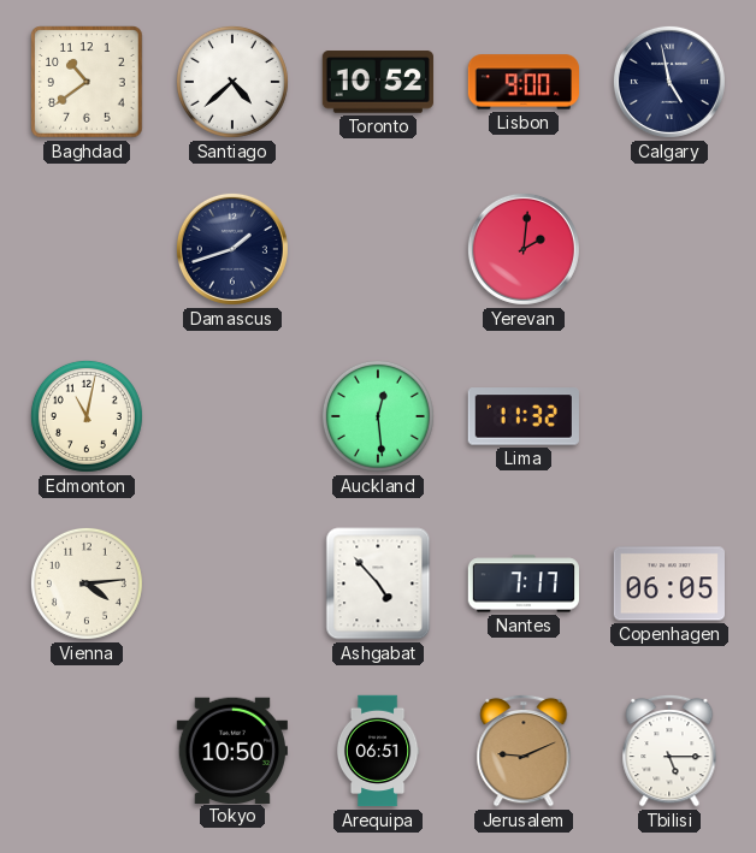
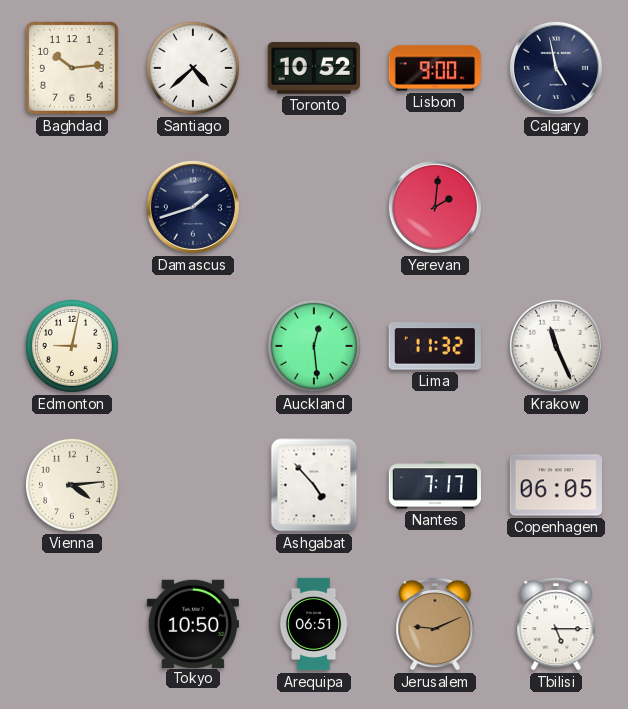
Baghdad: 10:39 -> 10:14
Edmonton: 11:02 -> 9:02
Krakow: none -> 11:26
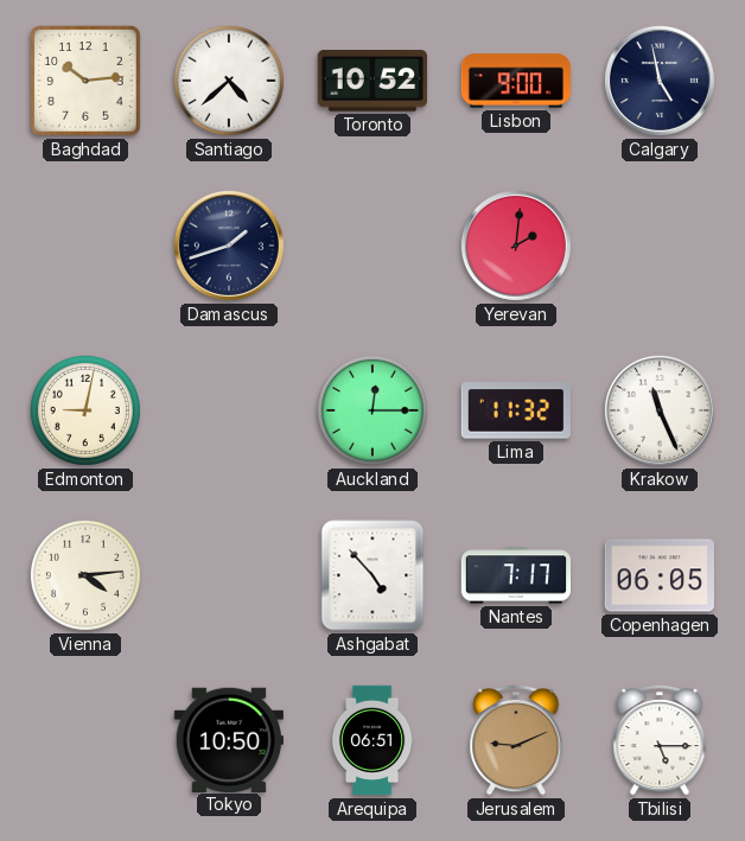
Auckland: 12:29 -> 12:15
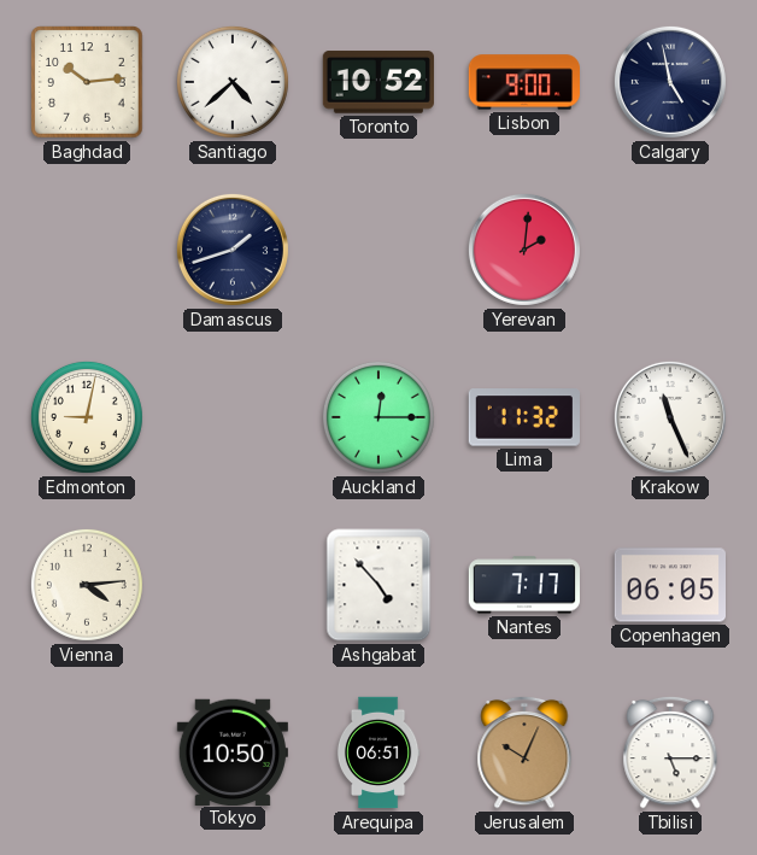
Jerusalem: 9:11 -> 10:04
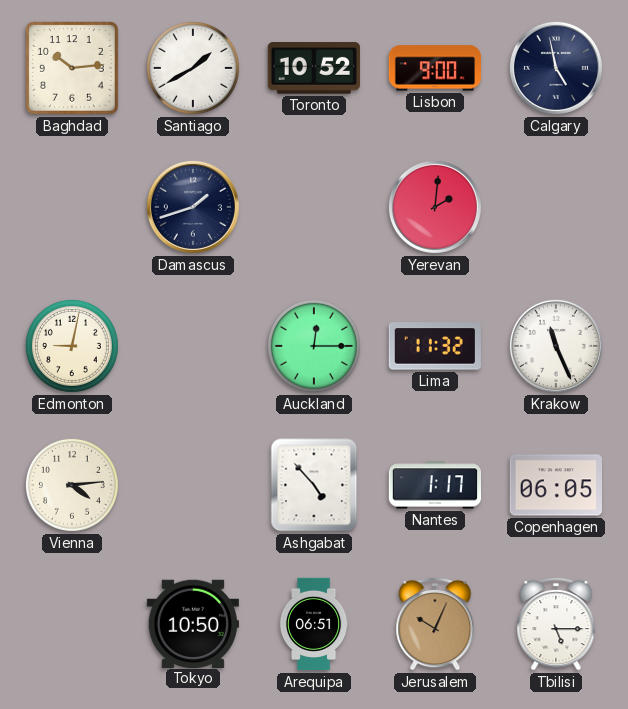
Santiago: 4:38 -> 1:40
Nantes: 7:17 -> 1:17
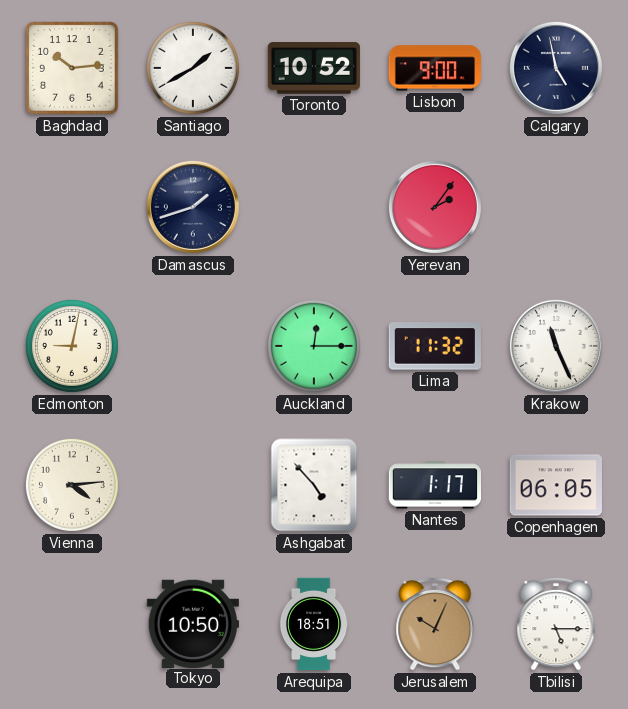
Yerevan: 2:01 -> 2:06
Arequipa: 06:51 -> 18:51
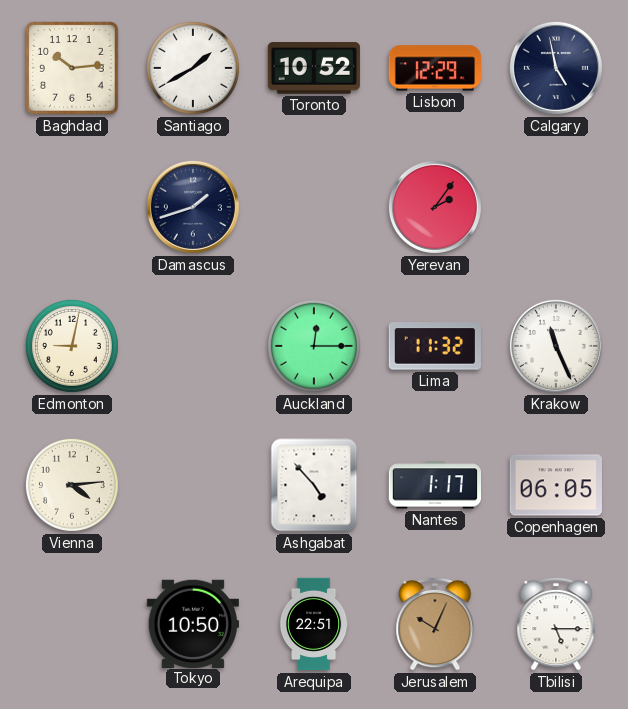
Lisbon: 9:00 -> 12:29
Arequipa: 18:51 -> 22:51
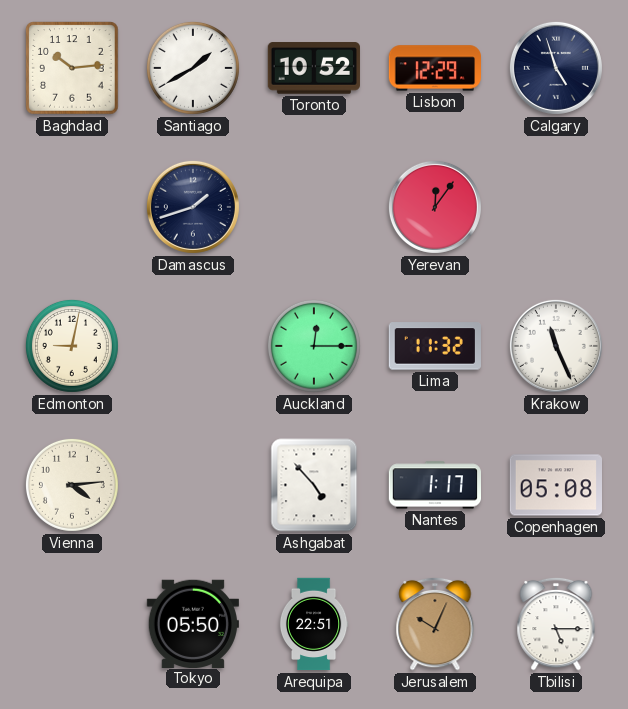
Calgary: 4:58 -> 4:57
Yerevan: 2:06 -> 12:06
Copenhagen: 06:05 -> 05:08
Tokyo: 10:50 -> 05:50
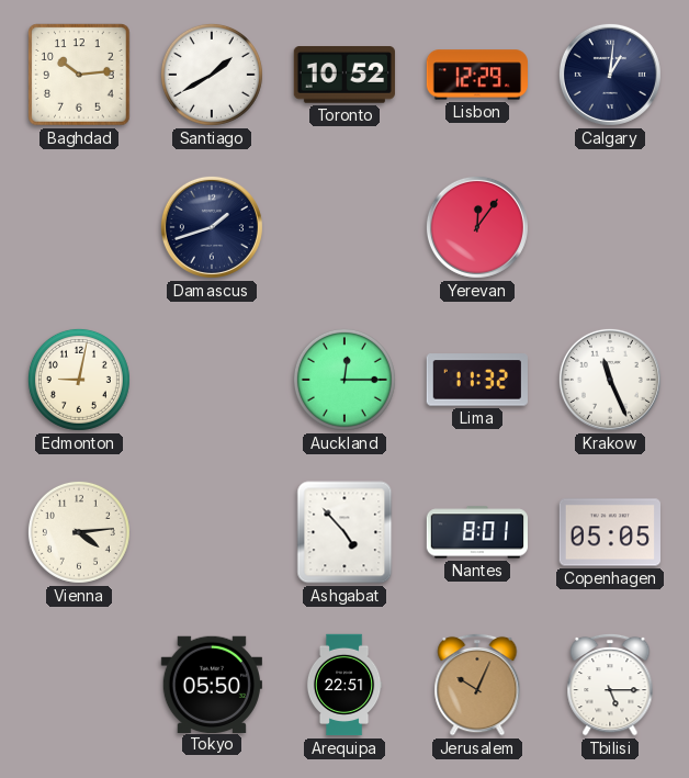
Calgary: 4:57 -> 1:01
Nantes: 1:17 -> 8:01
Copenhagen: 05:08 -> 05:05
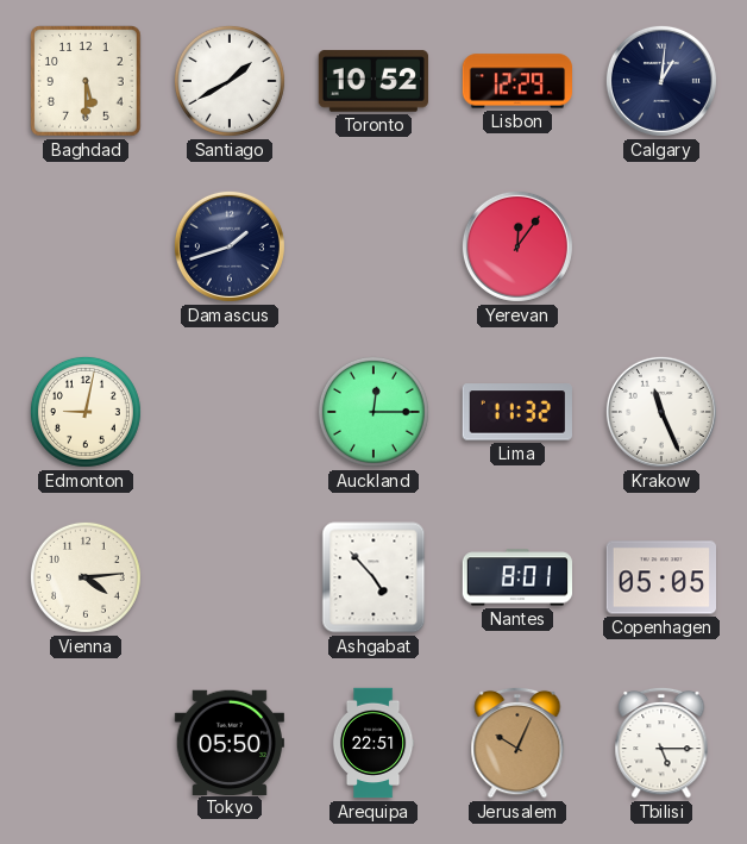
Baghdad: 10:14 -> 5:30
